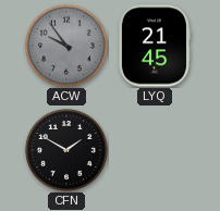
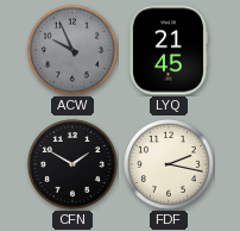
ACW: 9:54 -> 9:56
FDF: none -> 2:17
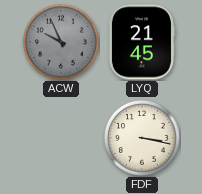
CFN: 1:50 -> none
FDF: 2:17 -> 3:17
